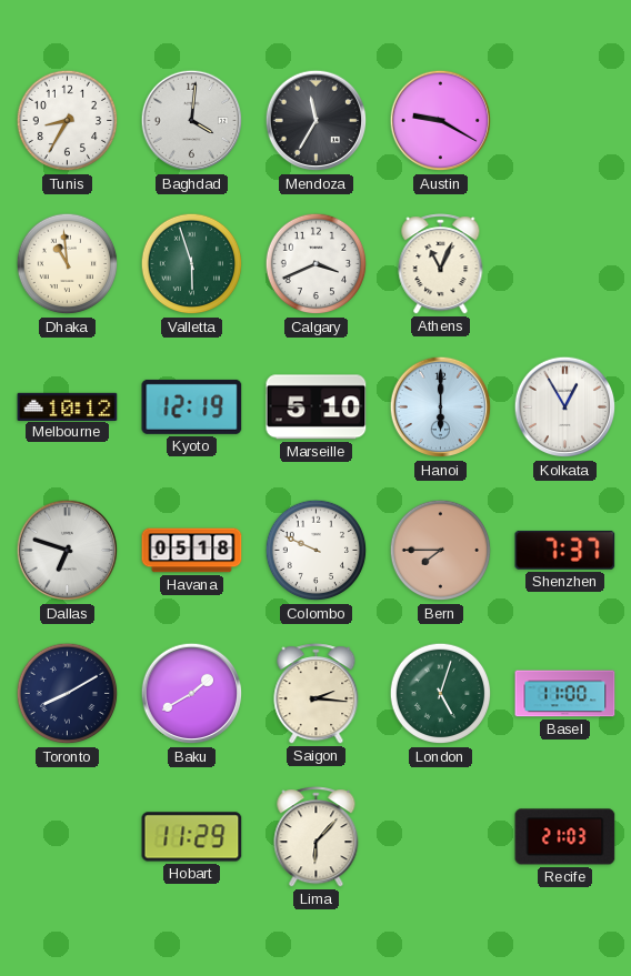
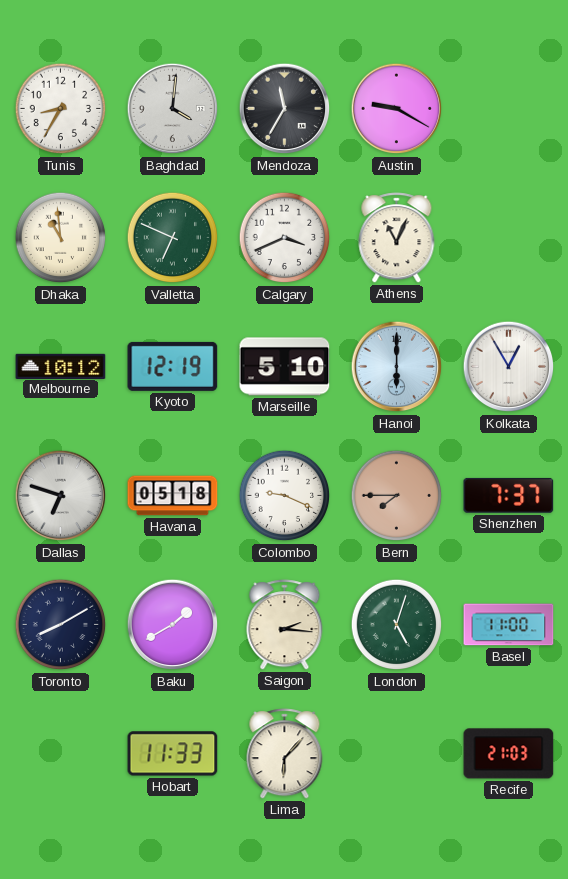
Valletta: 5:57 -> 6:49
Colombo: 9:49 -> 9:19
Hobart: 11:29 -> 11:33
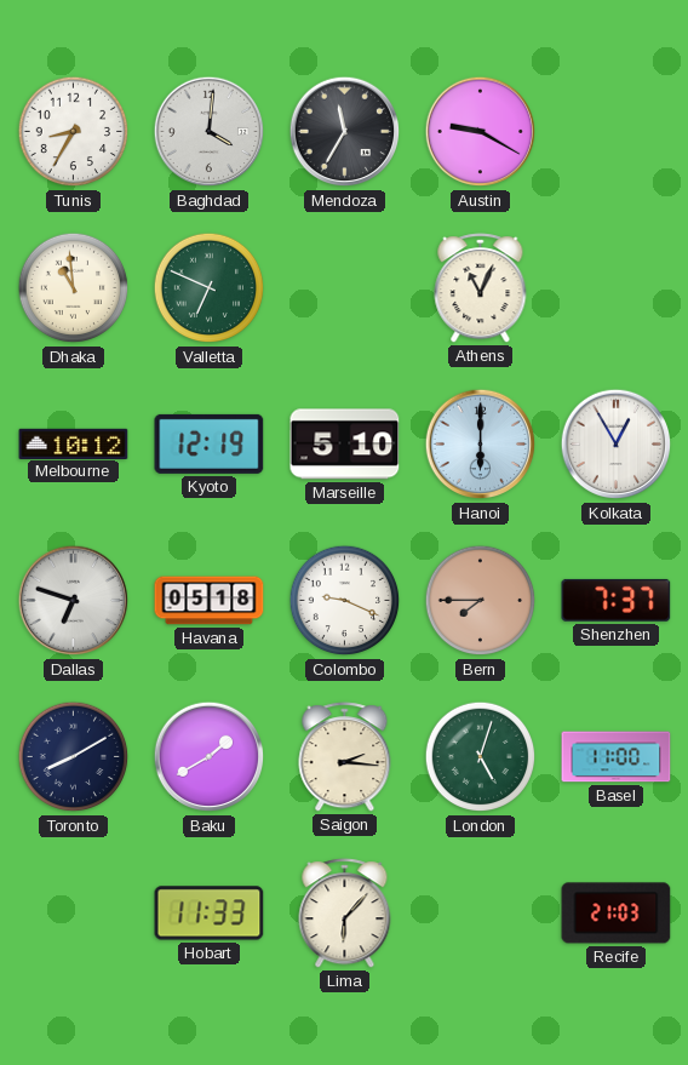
Calgary: 3:41 -> none
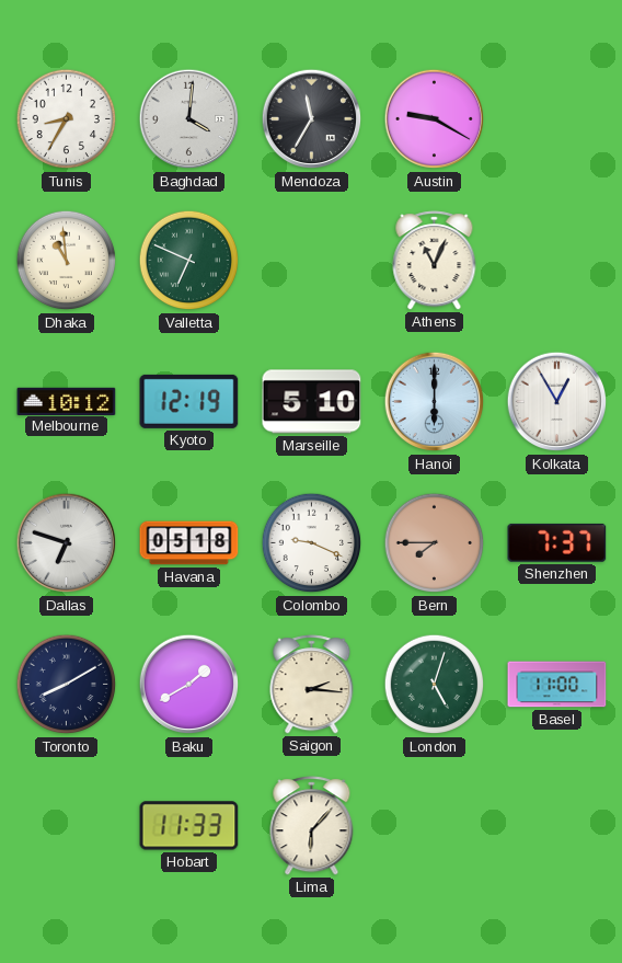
Recife: 21:03 -> none
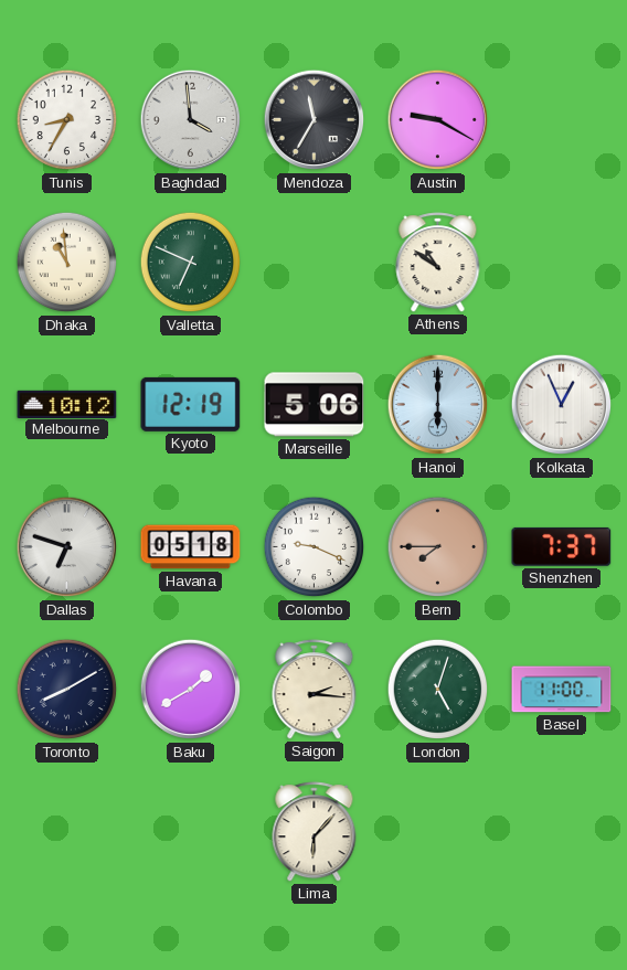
Baghdad: 4:01 -> 3:59
Athens: 11:04 -> 10:51
Marseille: 5:10 -> 5:06
Kolkata: 12:55 -> 12:56
Hobart: 11:33 -> none
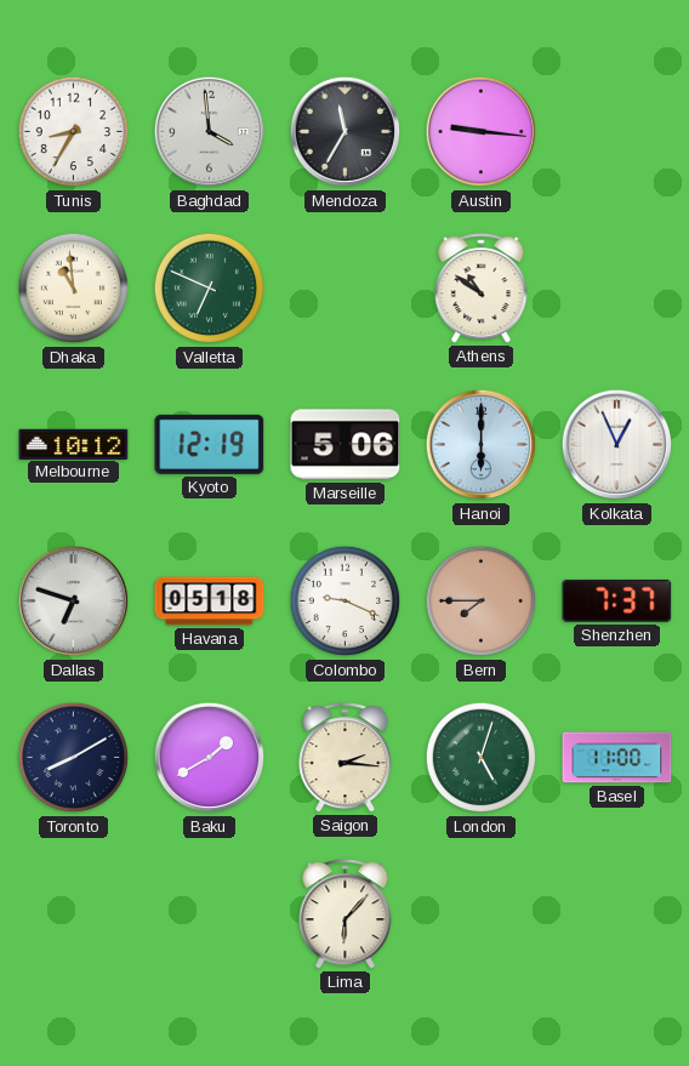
Austin: 9:20 -> 9:16
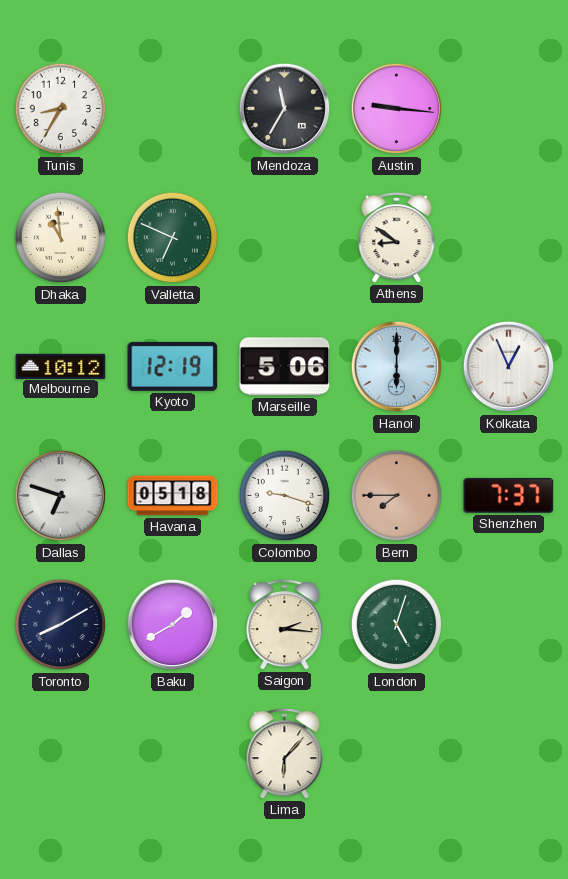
Baghdad: 3:59 -> none
Athens: 10:51 -> 8:51
Colombo: 9:19 -> 9:18
Basel: 11:00 -> none
